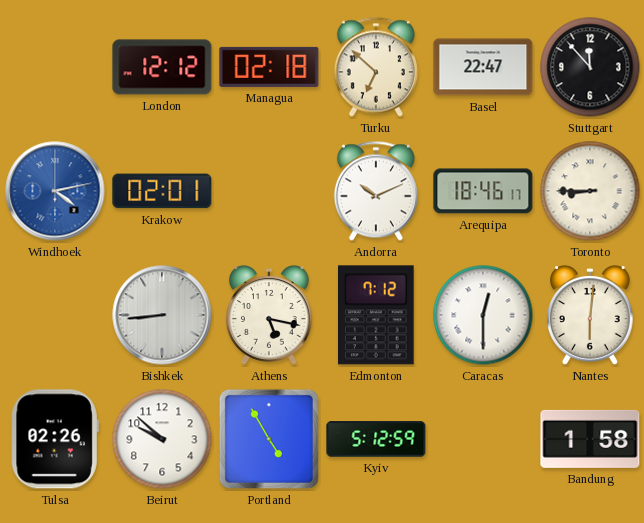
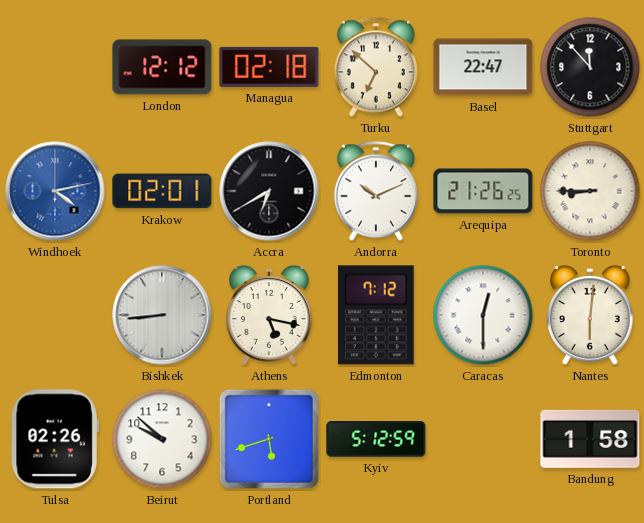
Accra: none -> 6:40
Arequipa: 18:46 -> 21:26
Portland: 4:55 -> 5:42
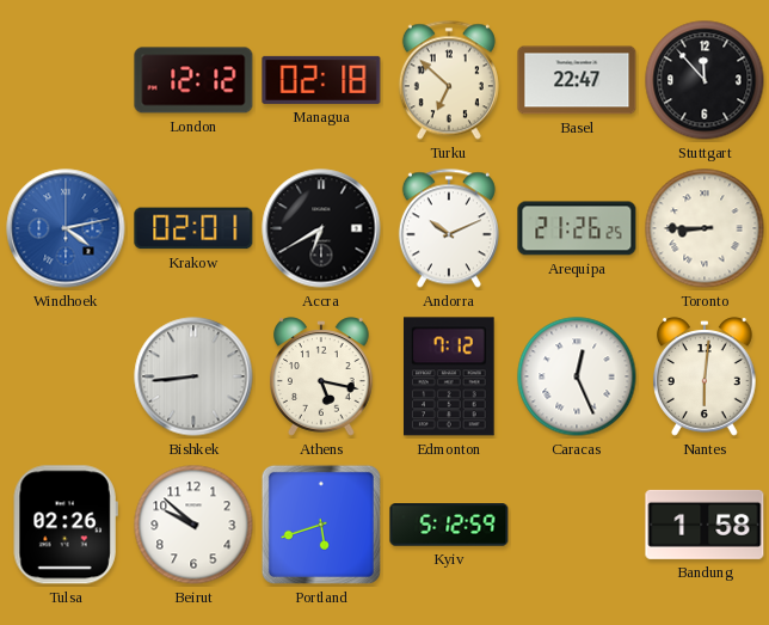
Caracas: 12:30 -> 12:26
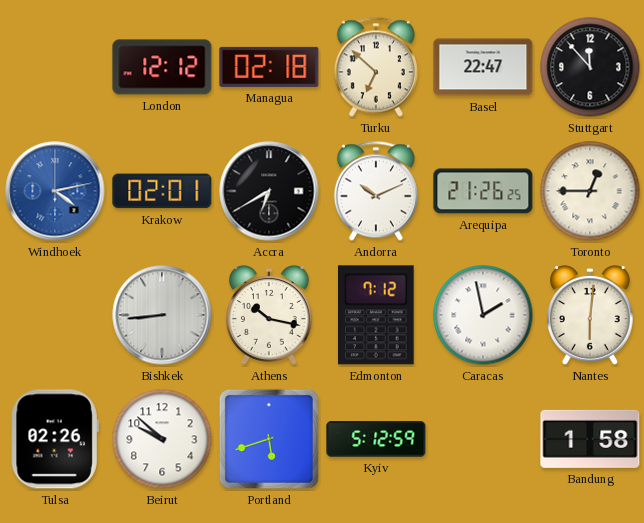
Toronto: 8:45 -> 12:45
Athens: 5:17 -> 10:17
Caracas: 12:26 -> 1:58
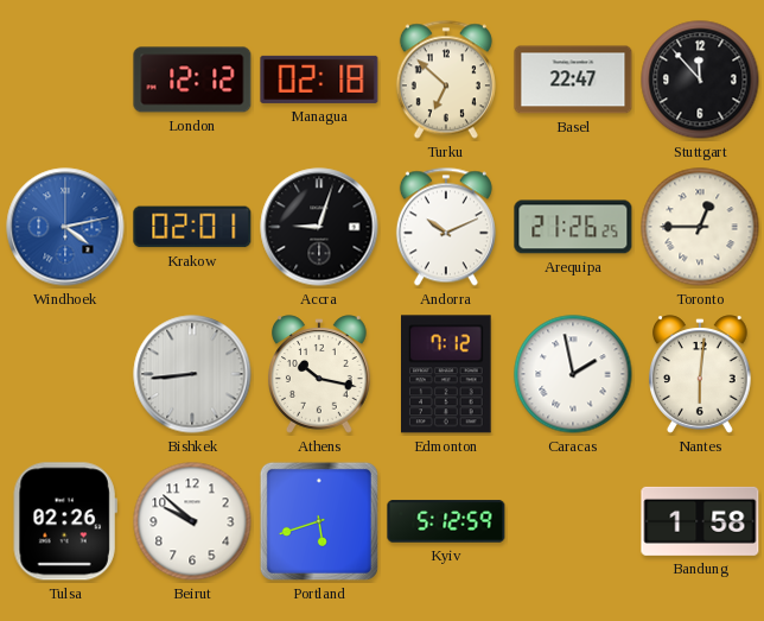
Accra: 6:40 -> 9:03
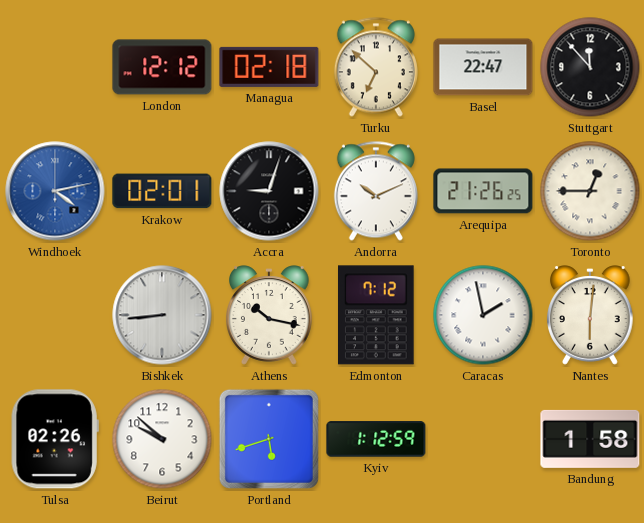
Kyiv: 5:12 -> 1:12
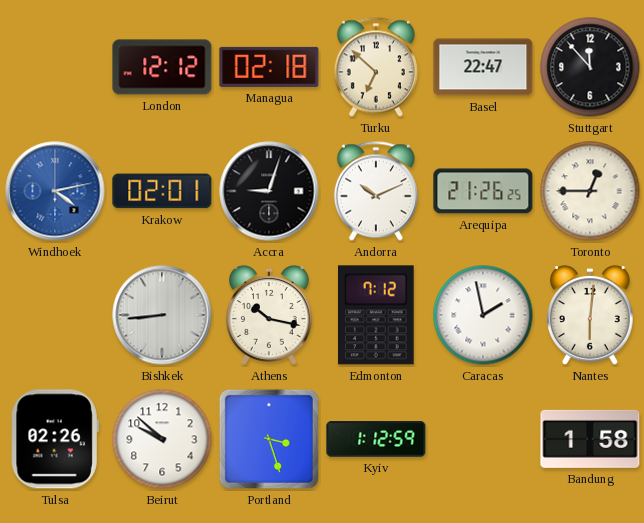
Portland: 5:42 -> 3:27
